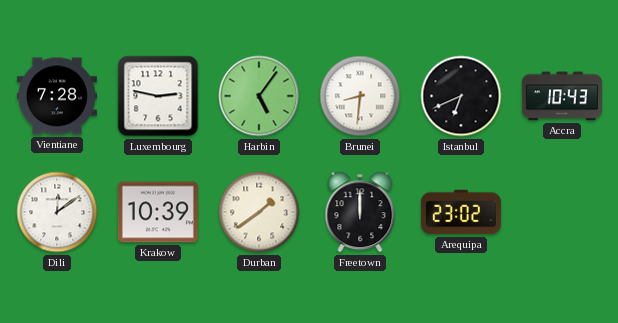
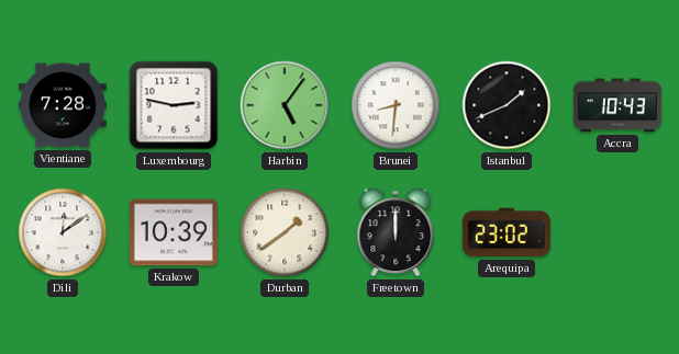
Istanbul: 6:41 -> 1:41
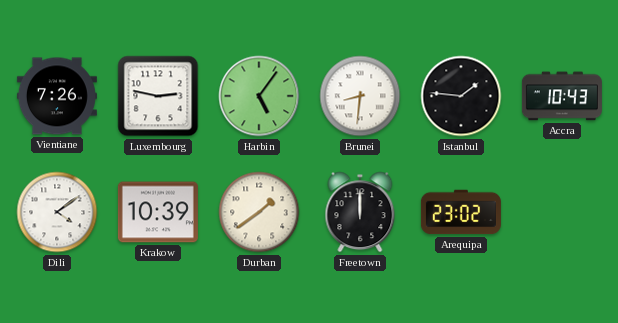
Vientiane: 7:28 -> 7:26
Istanbul: 1:41 -> 1:46
Dili: 12:09 -> 4:09
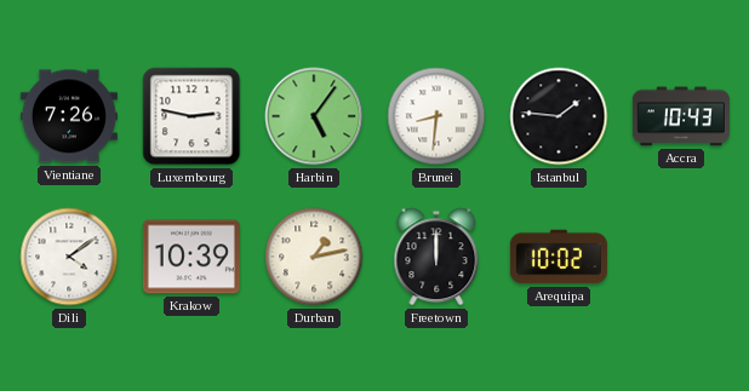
Durban: 1:39 -> 1:13
Arequipa: 23:02 -> 10:02
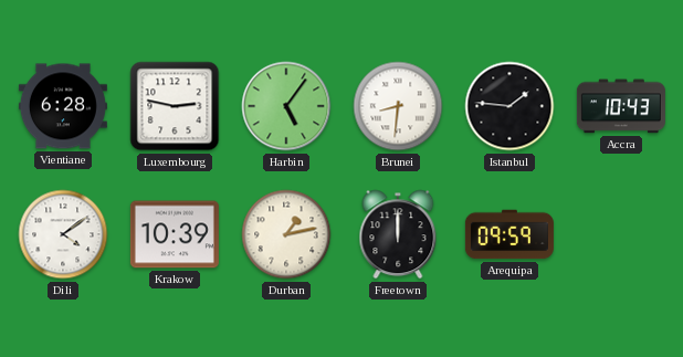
Vientiane: 7:26 -> 6:28
Arequipa: 10:02 -> 09:59
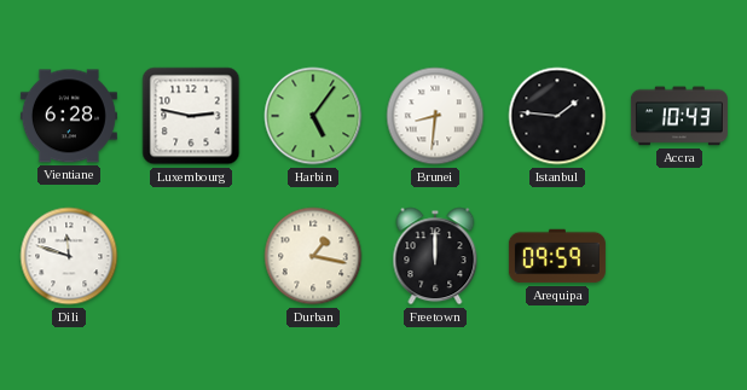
Dili: 4:09 -> 11:48
Krakow: 10:39 -> none
Durban: 1:13 -> 1:17
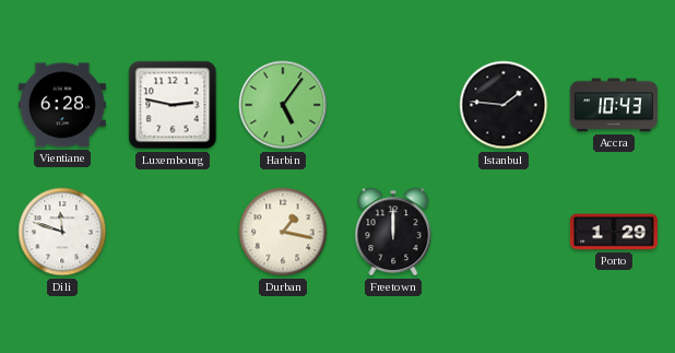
Brunei: 8:31 -> none
Arequipa: 09:59 -> none
Porto: none -> 1:29
